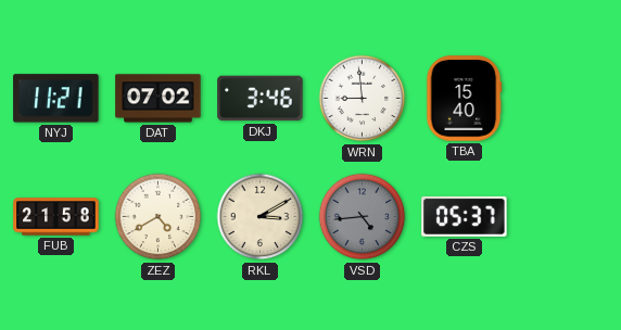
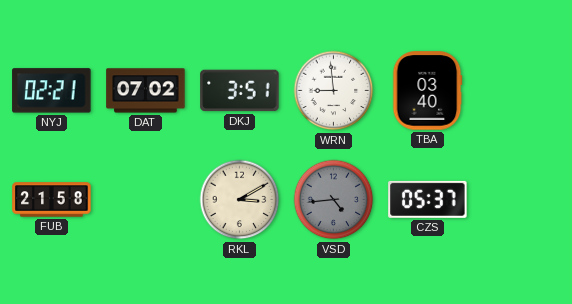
NYJ: 11:21 -> 02:21
DKJ: 3:46 -> 3:51
TBA: 15:40 -> 03:40
ZEZ: 4:40 -> none
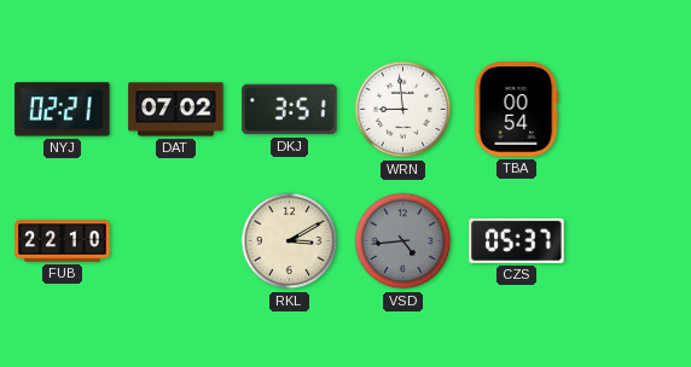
TBA: 03:40 -> 00:54
FUB: 21:58 -> 22:10
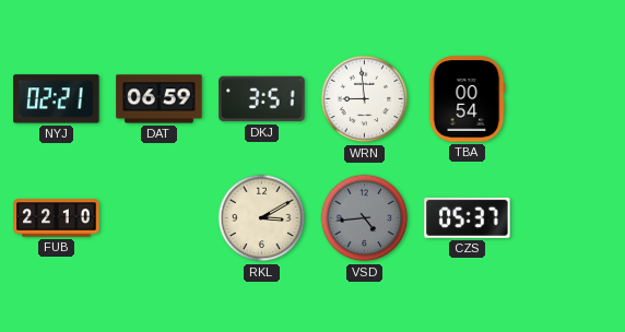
DAT: 07:02 -> 06:59
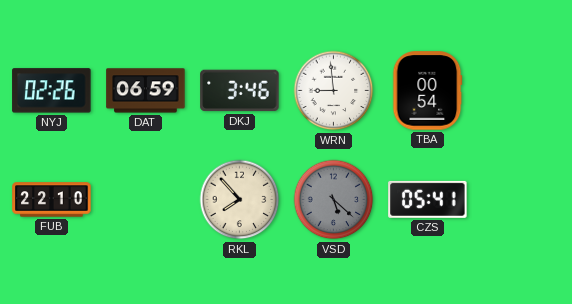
NYJ: 02:21 -> 02:26
DKJ: 3:51 -> 3:46
RKL: 3:10 -> 7:53
VSD: 4:44 -> 5:22
CZS: 05:37 -> 05:41
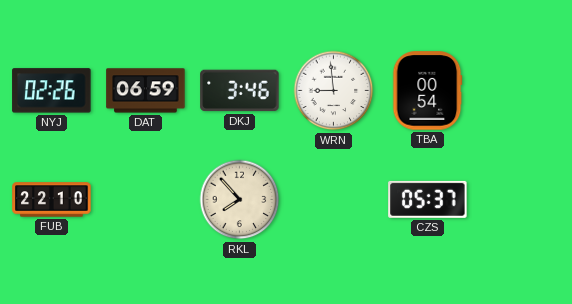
VSD: 5:22 -> none
CZS: 05:41 -> 05:37
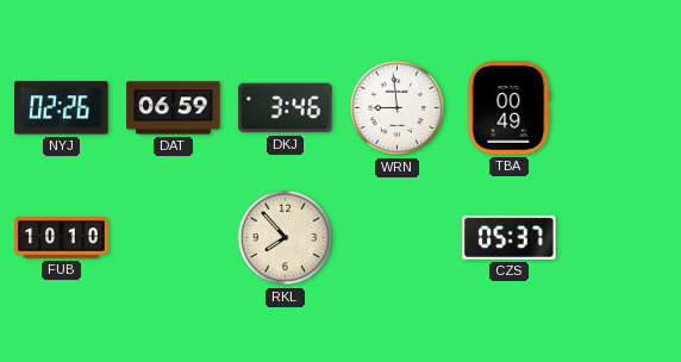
TBA: 00:54 -> 00:49
FUB: 22:10 -> 10:10
